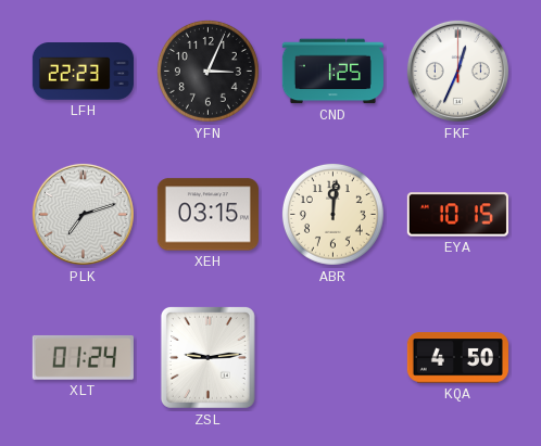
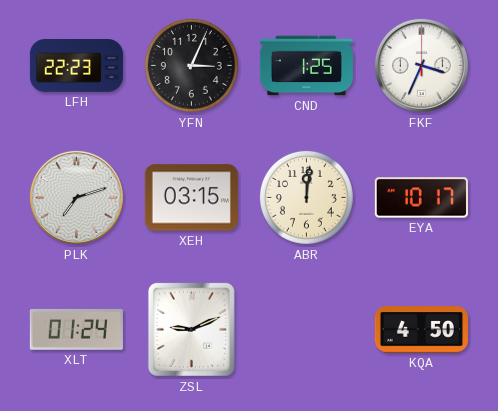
FKF: 12:34 -> 3:34
EYA: 10:15 -> 10:17
ZSL: 9:14 -> 9:11
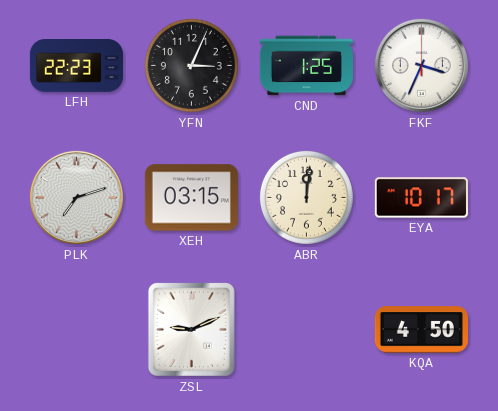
XLT: 01:24 -> none
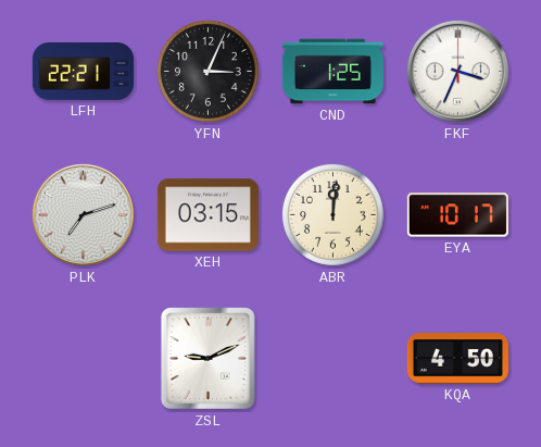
LFH: 22:23 -> 22:21
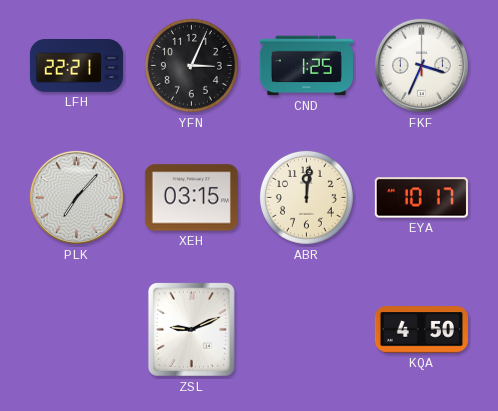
PLK: 7:12 -> 7:07
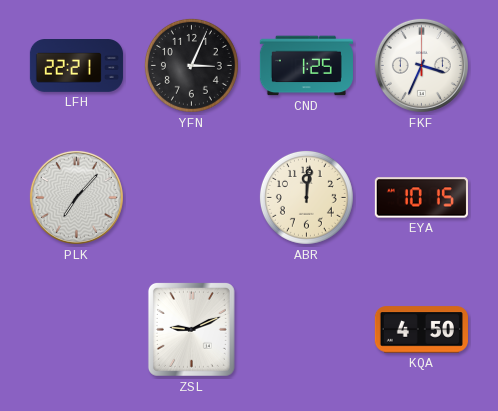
XEH: 03:15 -> none
EYA: 10:17 -> 10:15
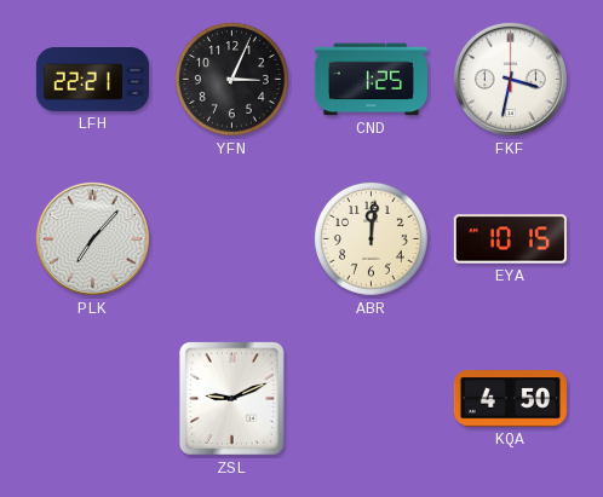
FKF: 3:34 -> 3:32
